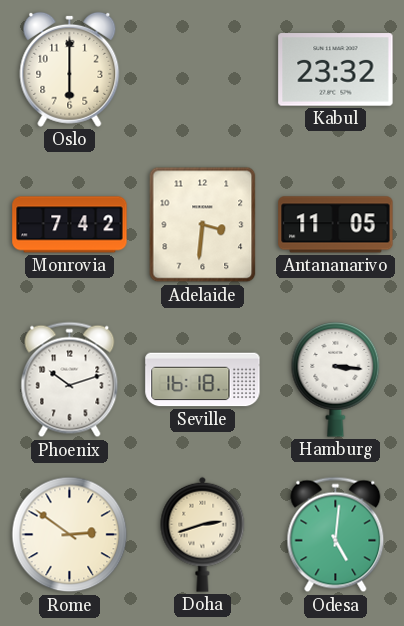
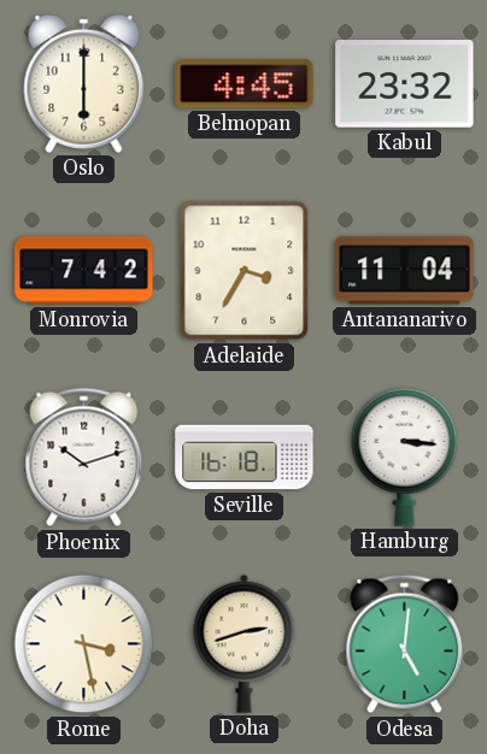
Belmopan: none -> 4:45
Adelaide: 3:31 -> 3:35
Antananarivo: 11:05 -> 11:04
Rome: 2:51 -> 3:28
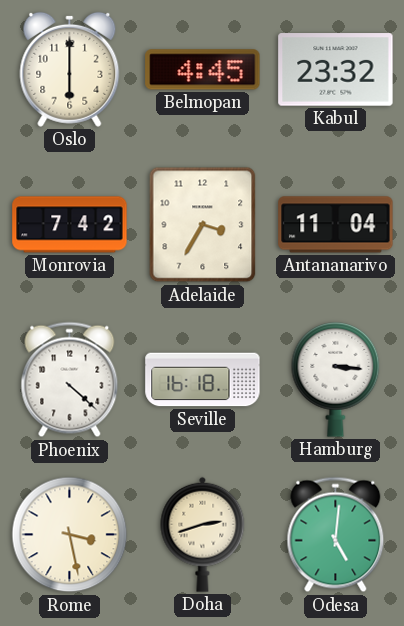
Phoenix: 10:12 -> 4:22
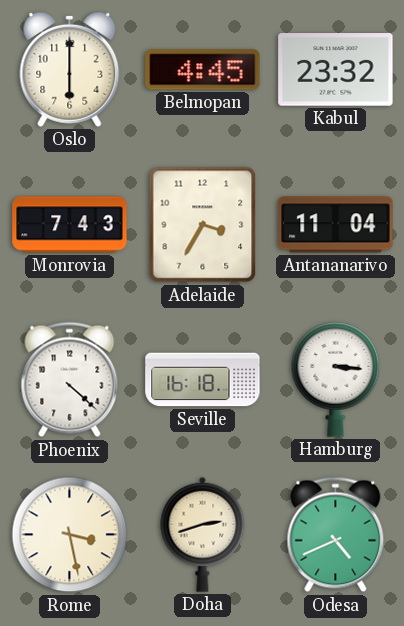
Monrovia: 7:42 -> 7:43
Odesa: 5:01 -> 4:41
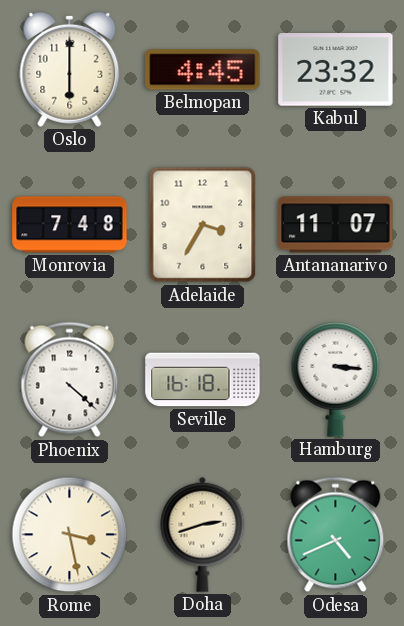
Monrovia: 7:43 -> 7:48
Antananarivo: 11:04 -> 11:07
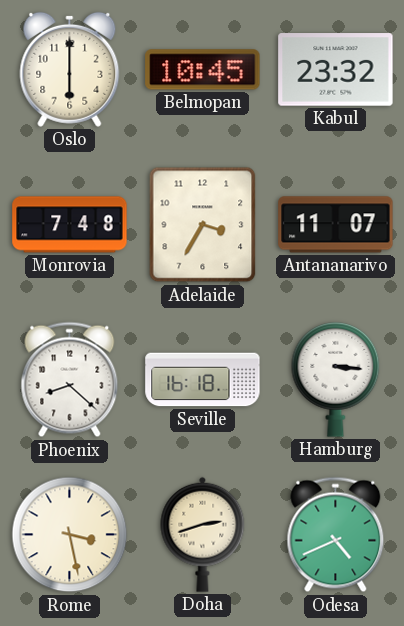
Belmopan: 4:45 -> 10:45
Phoenix: 4:22 -> 8:22
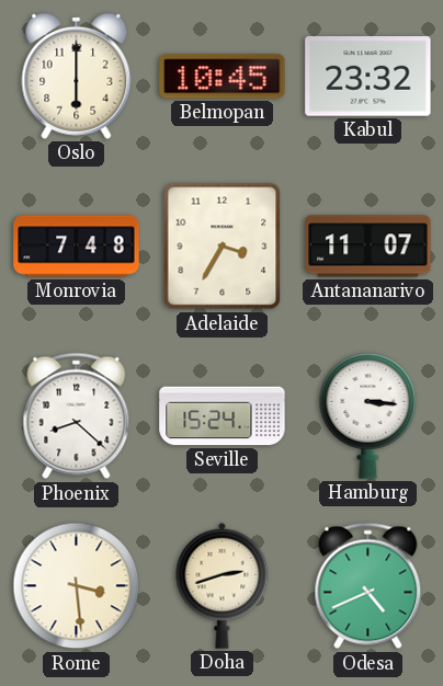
Seville: 16:18 -> 15:24
Rome: 3:28 -> 3:29
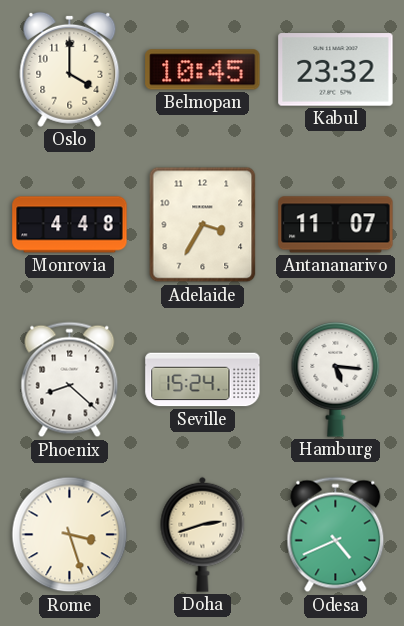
Oslo: 6:00 -> 4:00
Monrovia: 7:48 -> 4:48
Hamburg: 3:16 -> 5:16
Rome: 3:29 -> 3:27
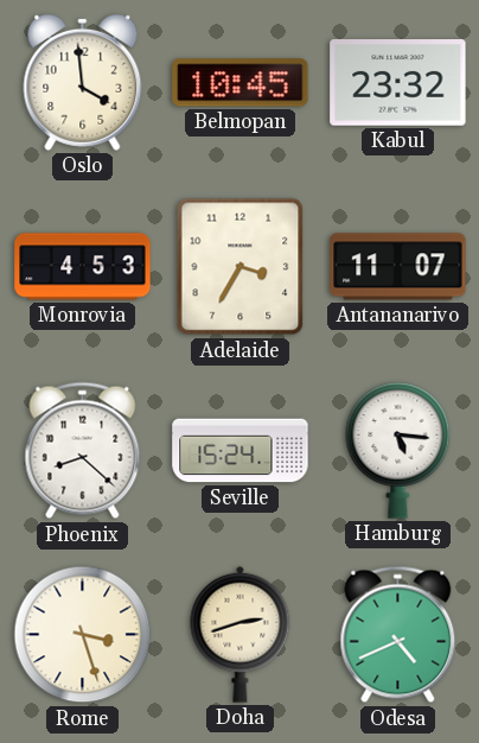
Oslo: 4:00 -> 3:59
Monrovia: 4:48 -> 4:53
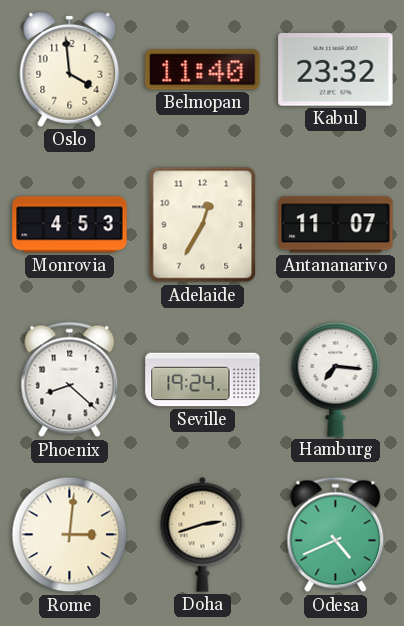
Belmopan: 10:45 -> 11:40
Adelaide: 3:35 -> 12:35
Seville: 15:24 -> 19:24
Hamburg: 5:16 -> 7:16
Rome: 3:27 -> 3:01
